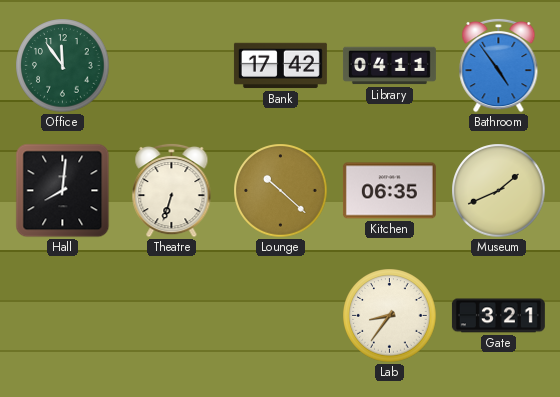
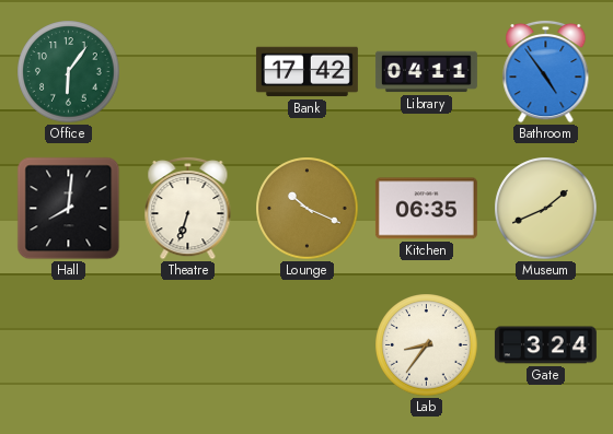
Office: 11:54 -> 6:06
Lounge: 10:22 -> 10:19
Gate: 3:21 -> 3:24
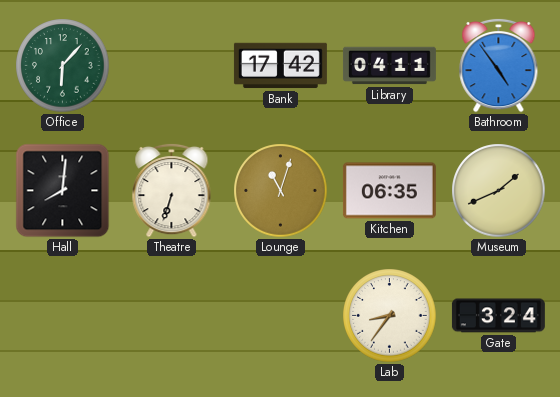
Office: 6:06 -> 6:07
Lounge: 10:19 -> 11:03
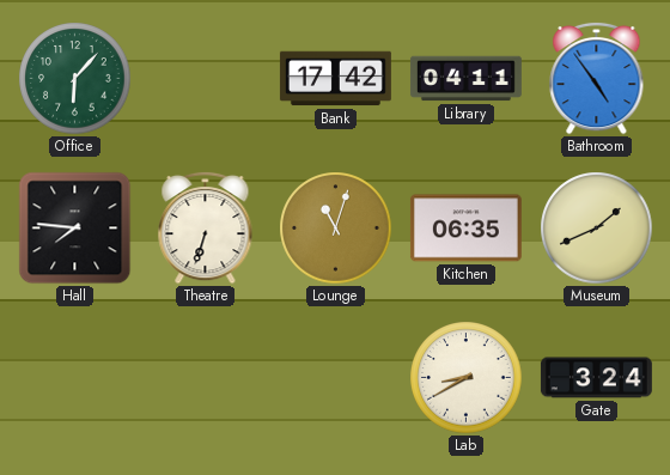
Hall: 8:01 -> 7:46
Lab: 8:36 -> 8:40
